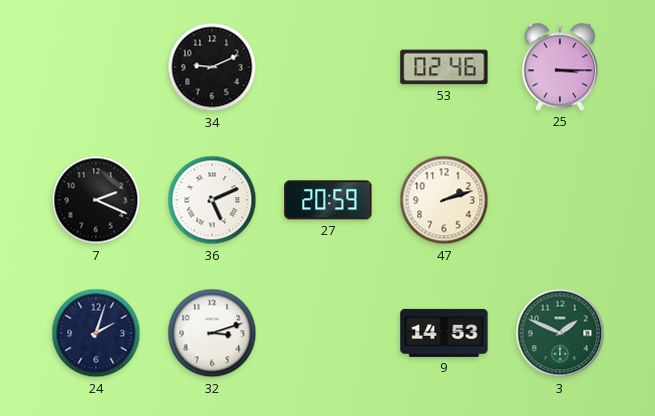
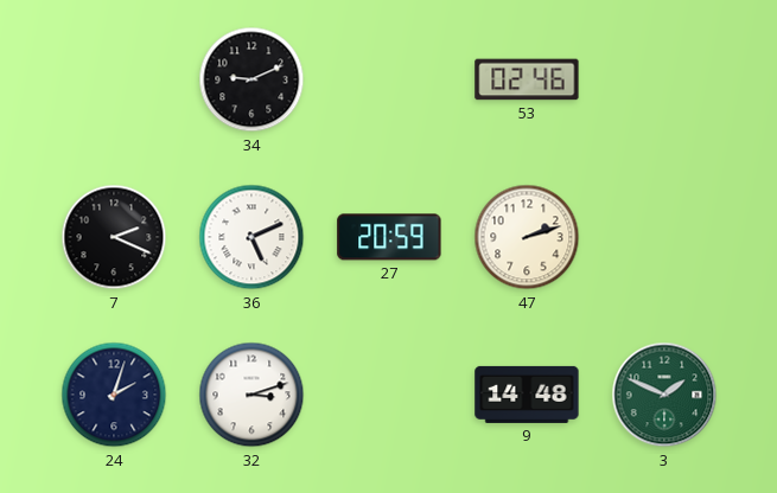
25: 3:15 -> none
9: 14:53 -> 14:48
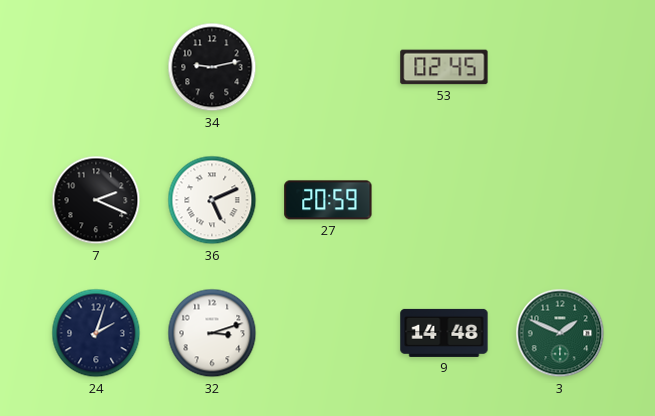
34: 9:11 -> 9:13
53: 02:46 -> 02:45
47: 2:12 -> none
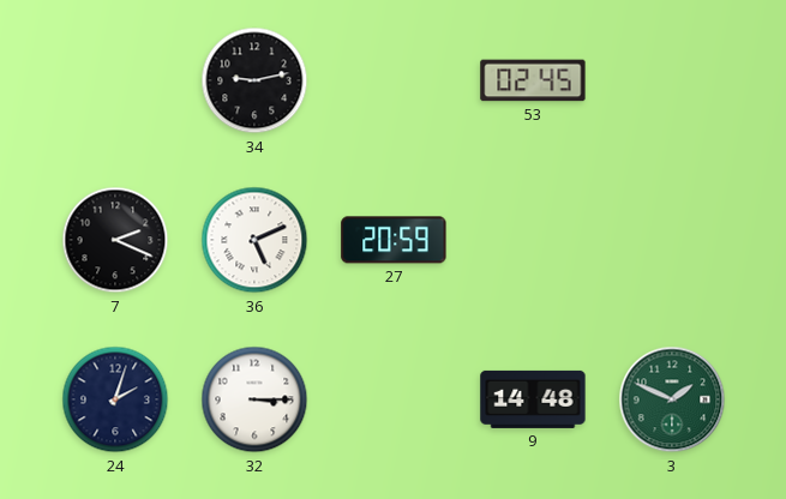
32: 3:12 -> 3:15
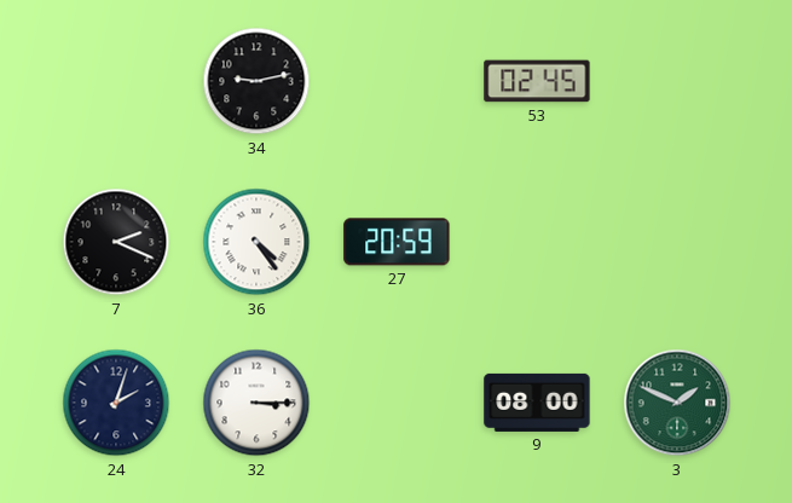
36: 5:11 -> 4:24
9: 14:48 -> 08:00
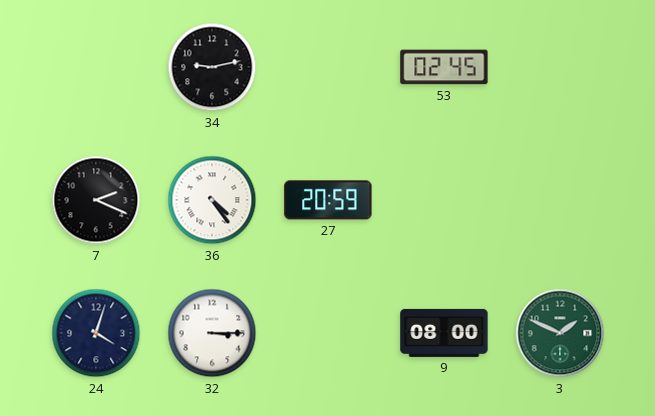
24: 2:03 -> 4:03
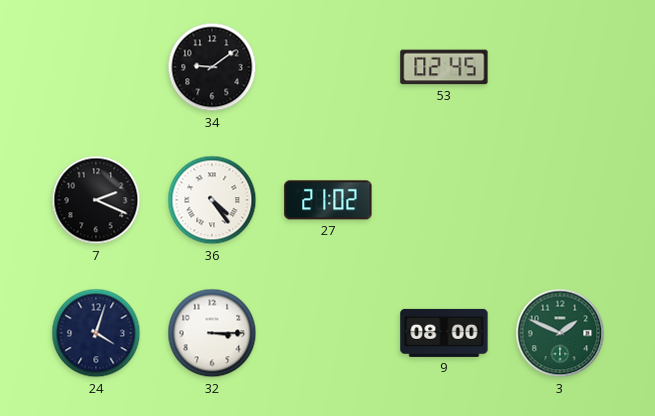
34: 9:13 -> 9:09
27: 20:59 -> 21:02
